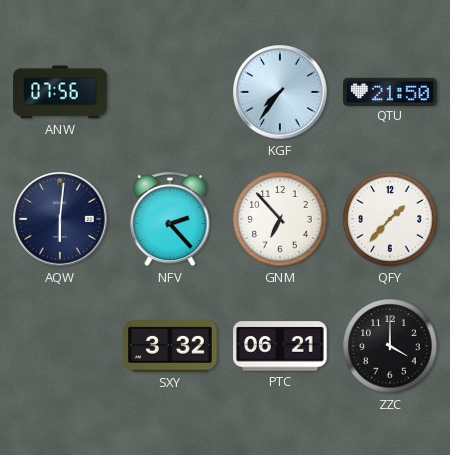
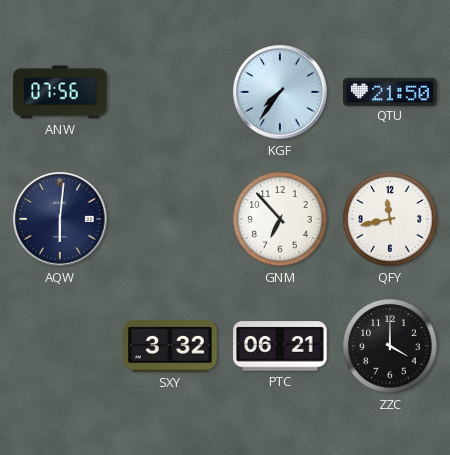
NFV: 2:23 -> none
QFY: 1:37 -> 11:43
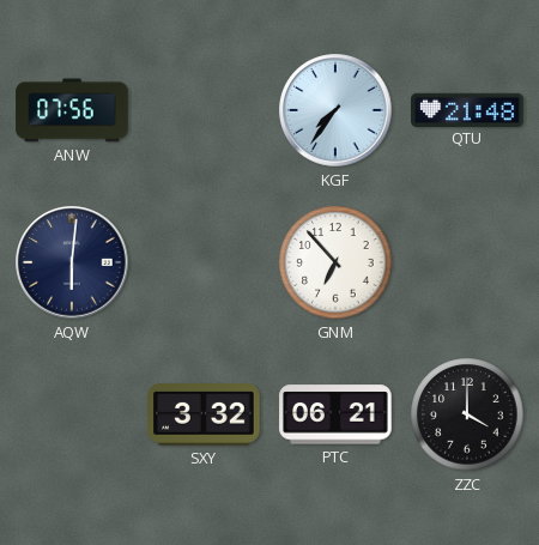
QTU: 21:50 -> 21:48
QFY: 11:43 -> none
